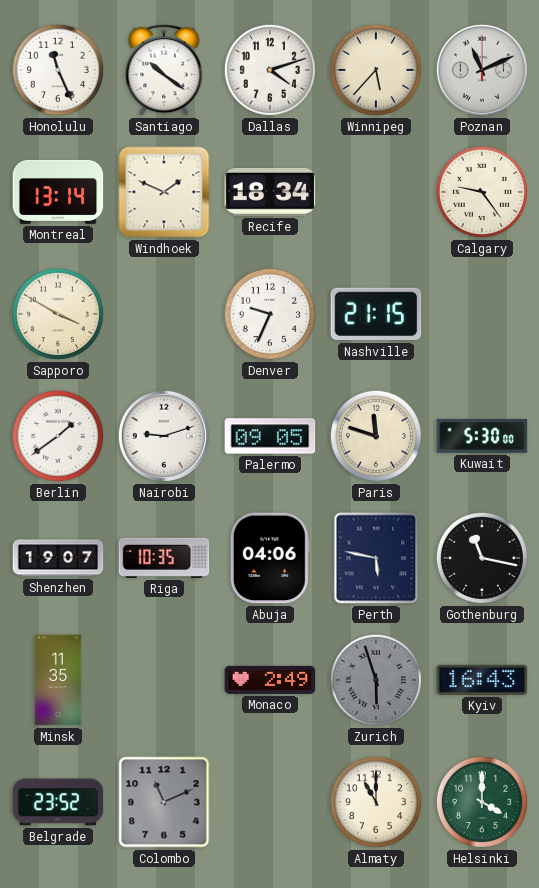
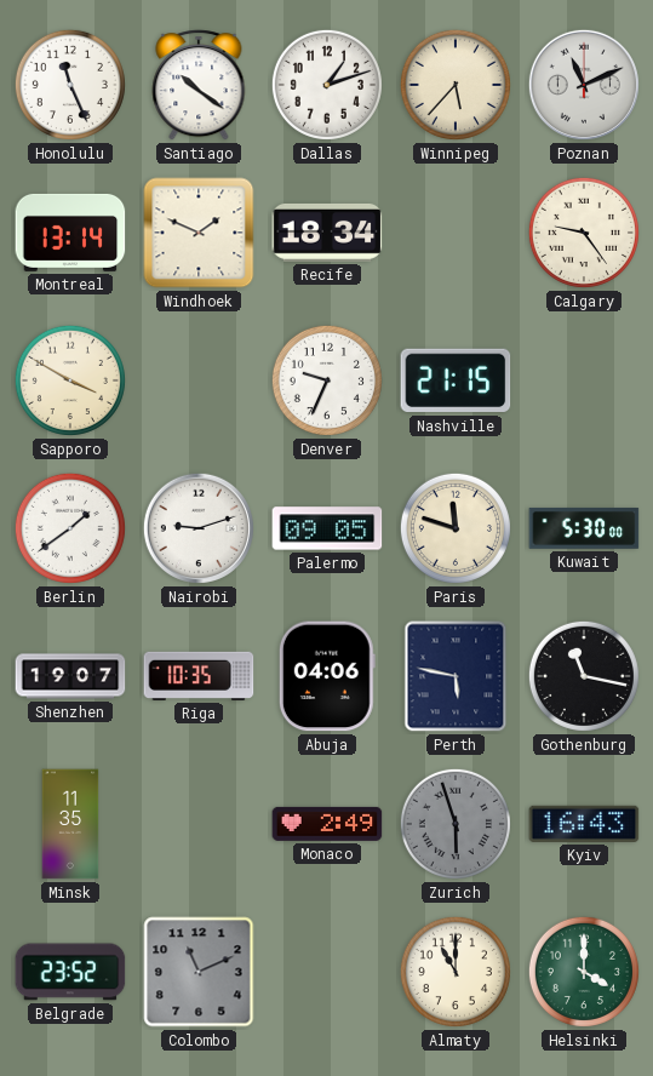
Dallas: 4:12 -> 1:12
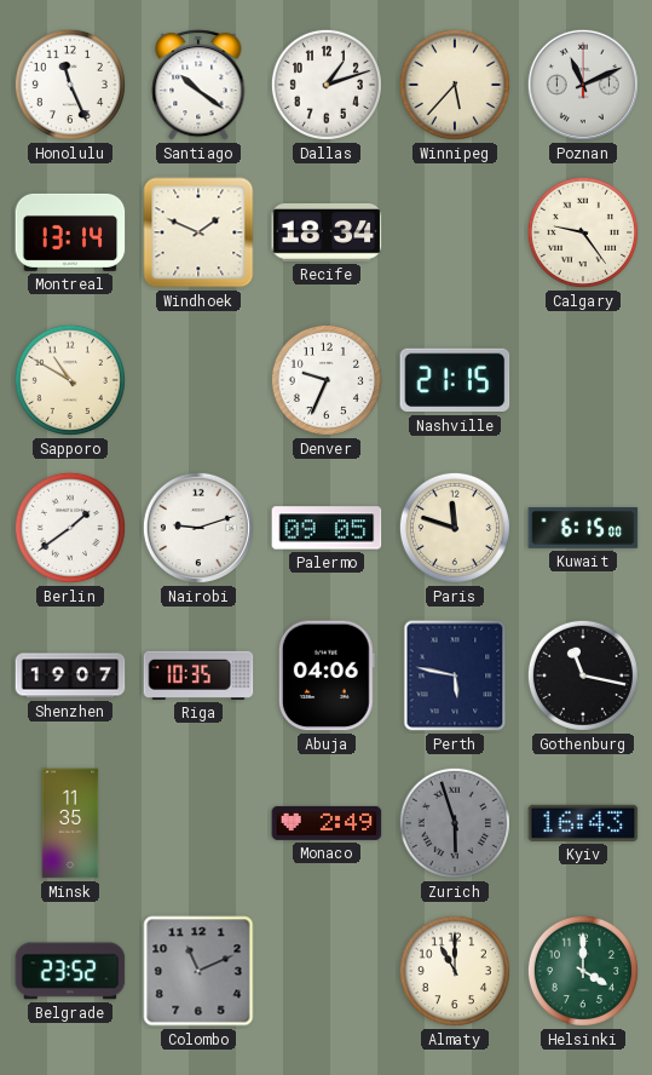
Sapporo: 3:50 -> 10:50
Kuwait: 5:30 -> 6:15
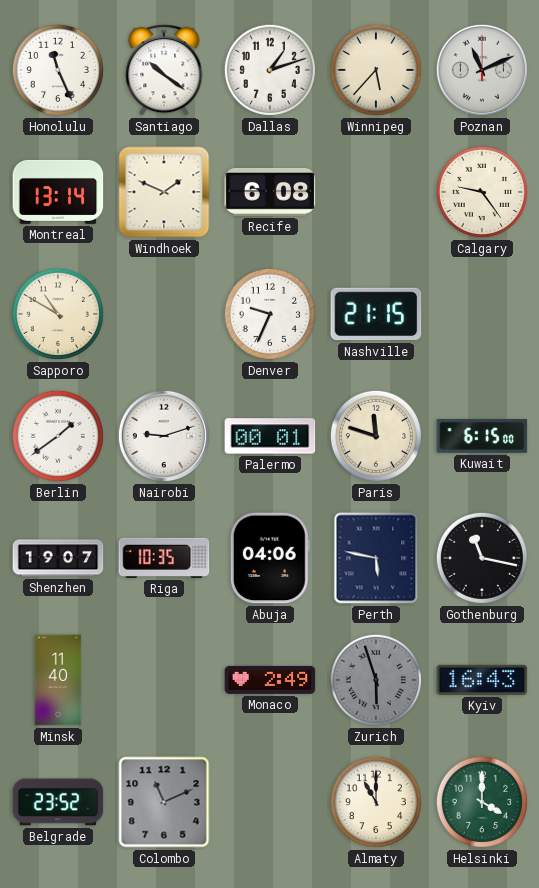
Recife: 18:34 -> 6:08
Palermo: 09:05 -> 00:01
Minsk: 11:35 -> 11:40
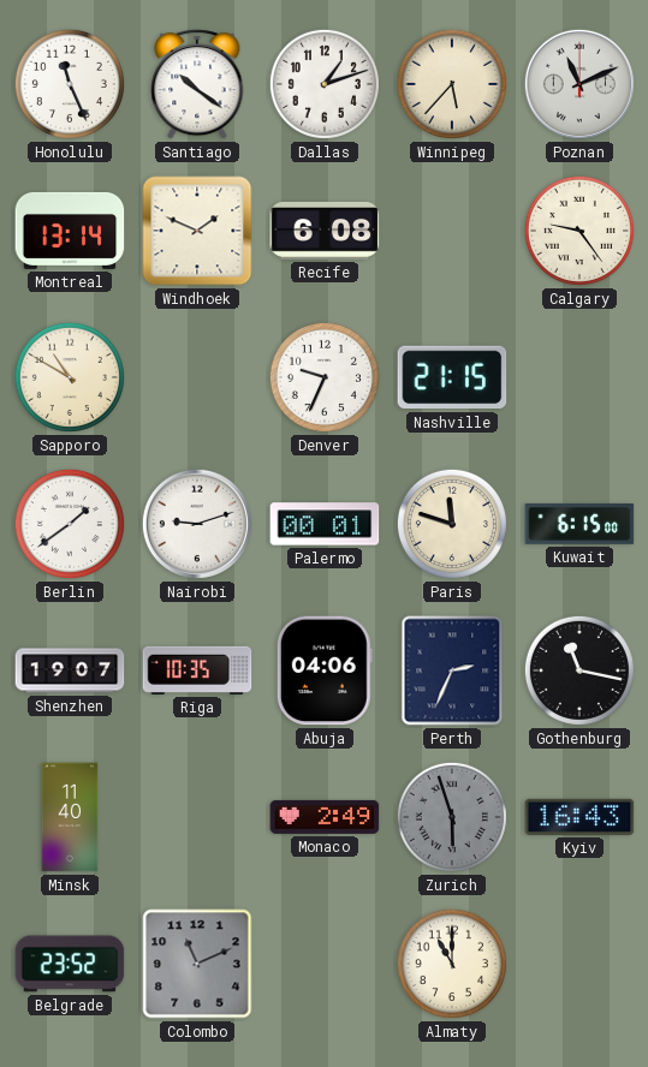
Perth: 5:47 -> 2:34
Helsinki: 4:00 -> none
